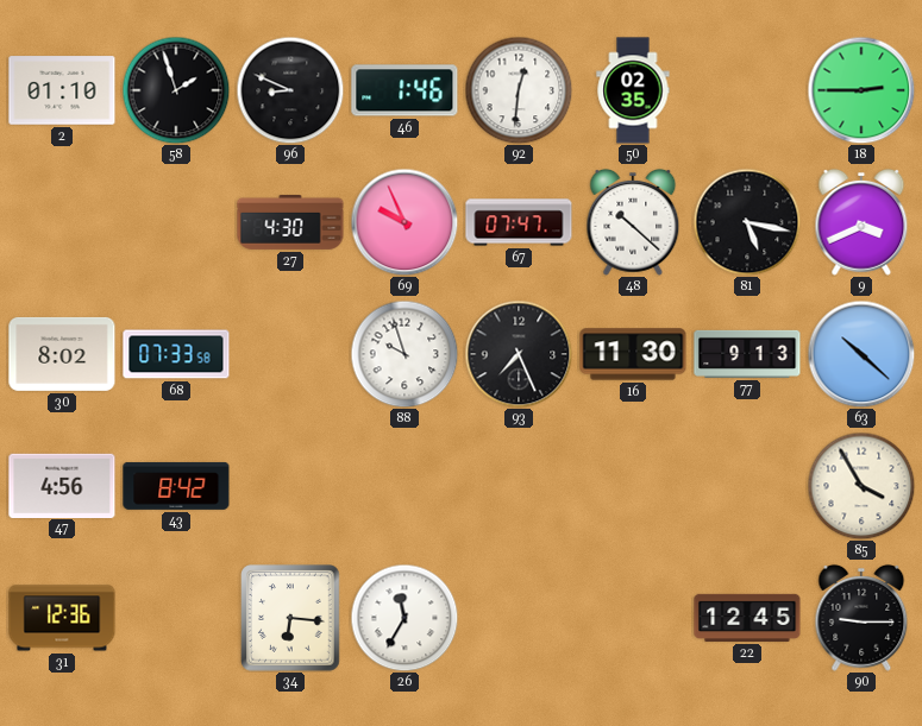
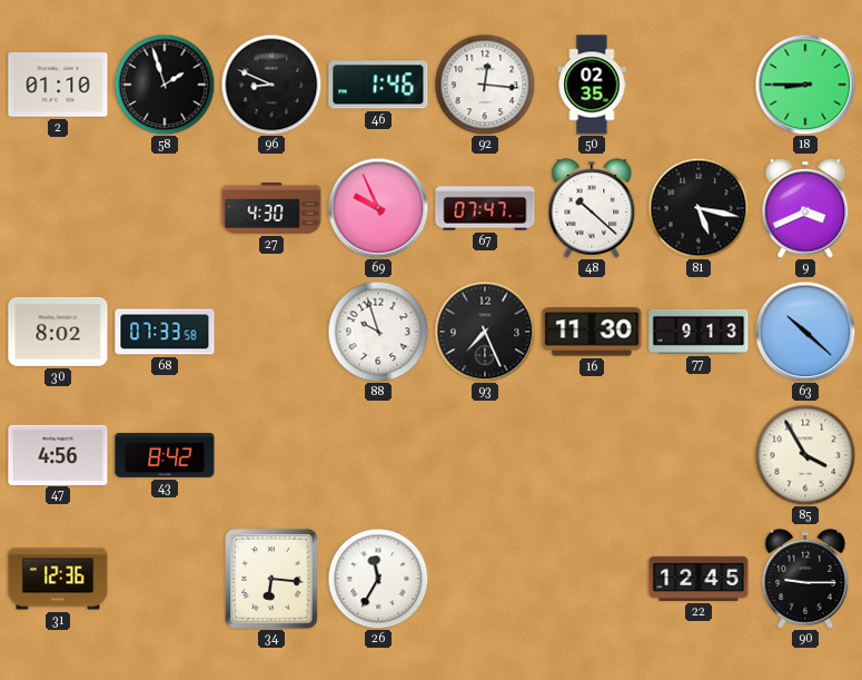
92: 12:31 -> 12:16
18: 2:45 -> 8:45
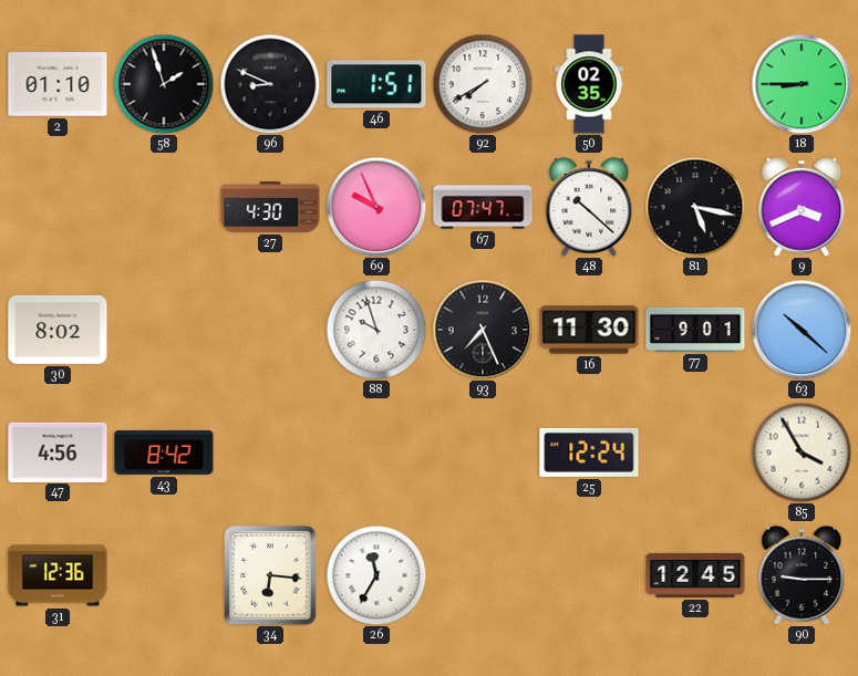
46: 1:46 -> 1:51
92: 12:16 -> 7:40
68: 07:33 -> none
77: 9:13 -> 9:01
25: none -> 12:24
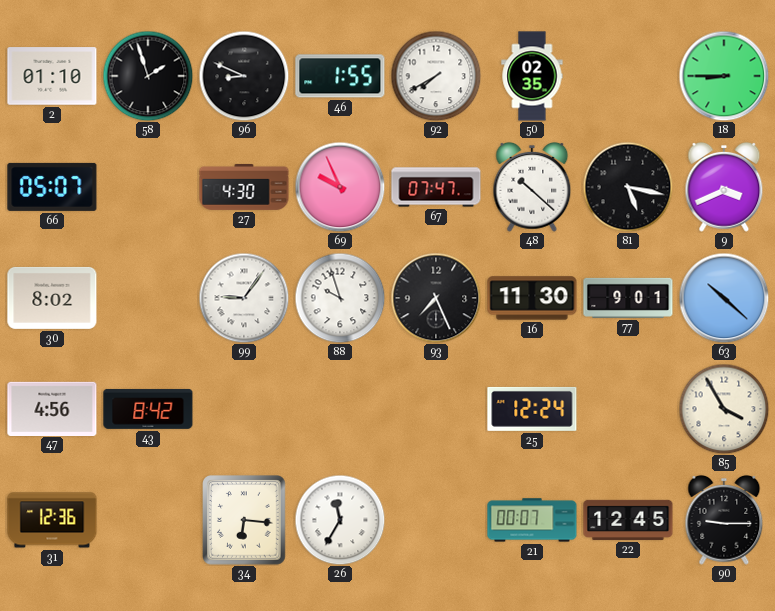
46: 1:51 -> 1:55
66: none -> 05:07
99: none -> 9:06
21: none -> 00:07
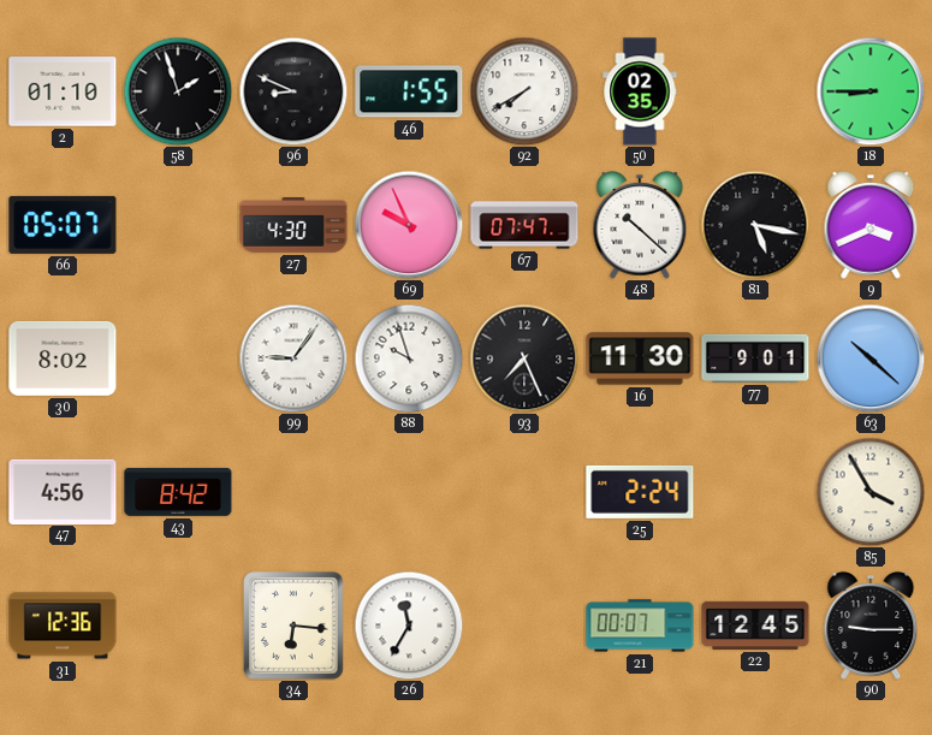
25: 12:24 -> 2:24
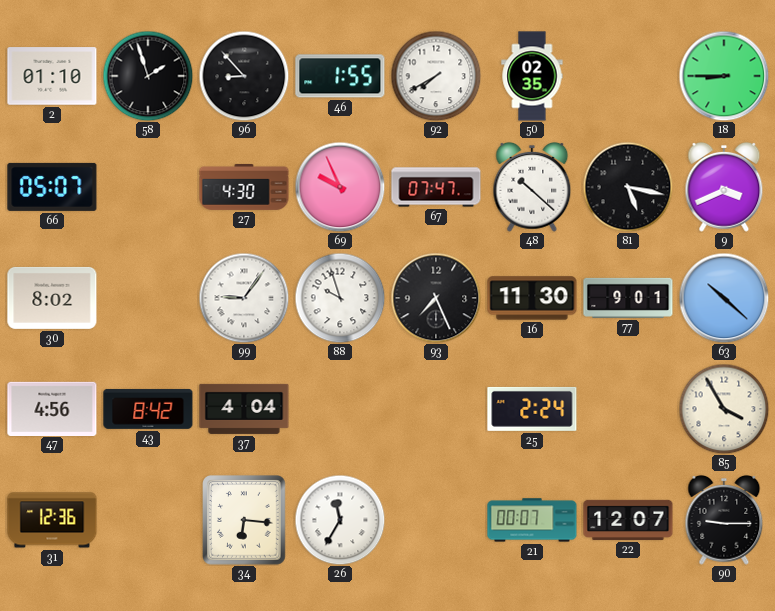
96: 8:49 -> 8:53
37: none -> 4:04
22: 12:45 -> 12:07
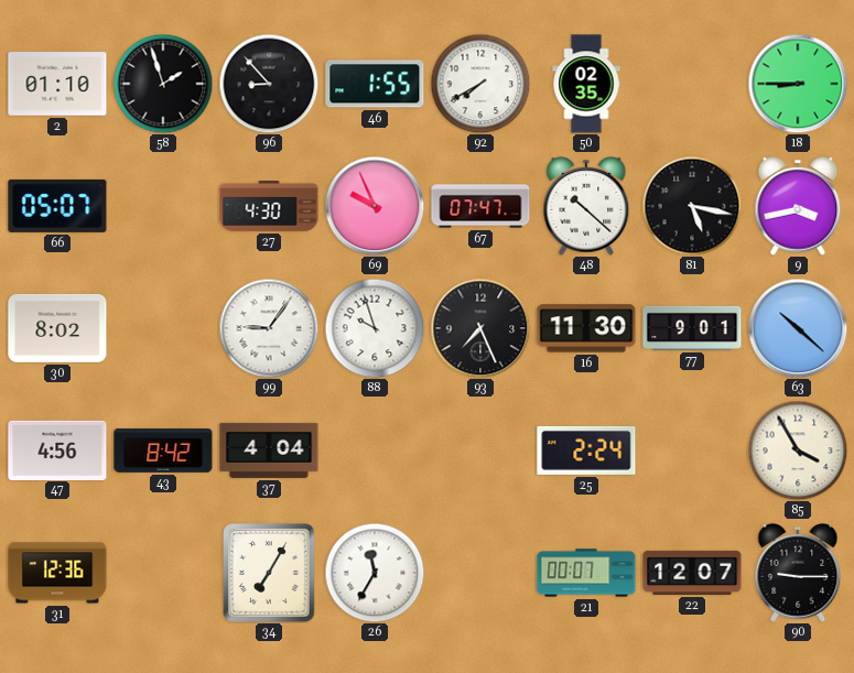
9: 3:41 -> 3:43
34: 6:16 -> 7:05
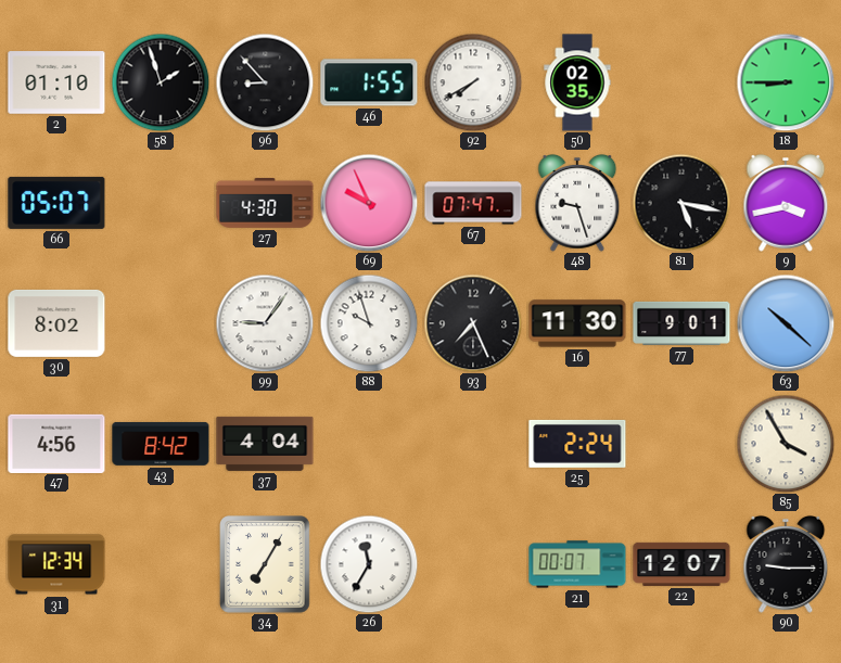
48: 10:22 -> 9:27
31: 12:36 -> 12:34
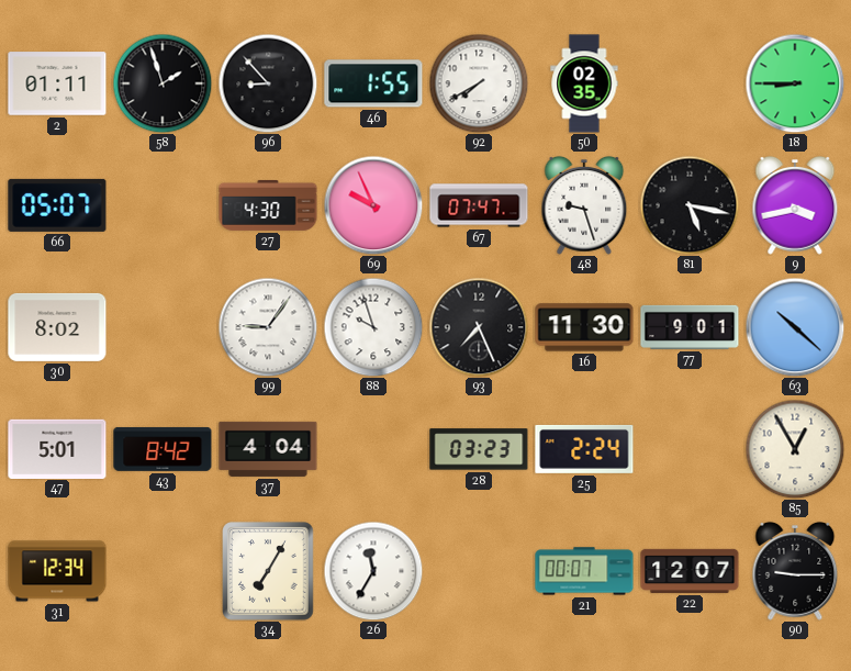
2: 01:10 -> 01:11
47: 4:56 -> 5:01
28: none -> 03:23
85: 3:55 -> 12:55
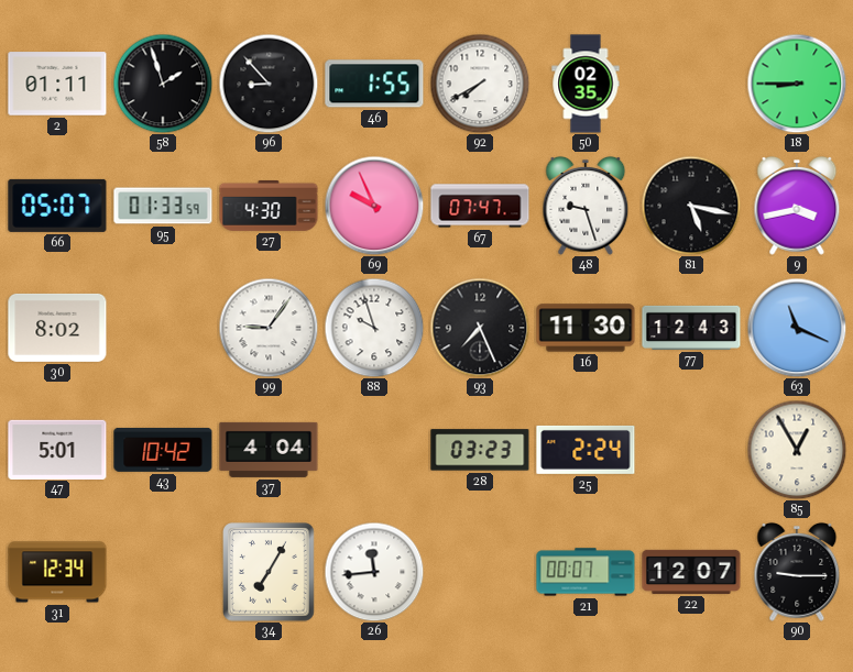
95: none -> 01:33
77: 9:01 -> 12:43
63: 10:22 -> 11:19
43: 8:42 -> 10:42
26: 11:35 -> 11:44
